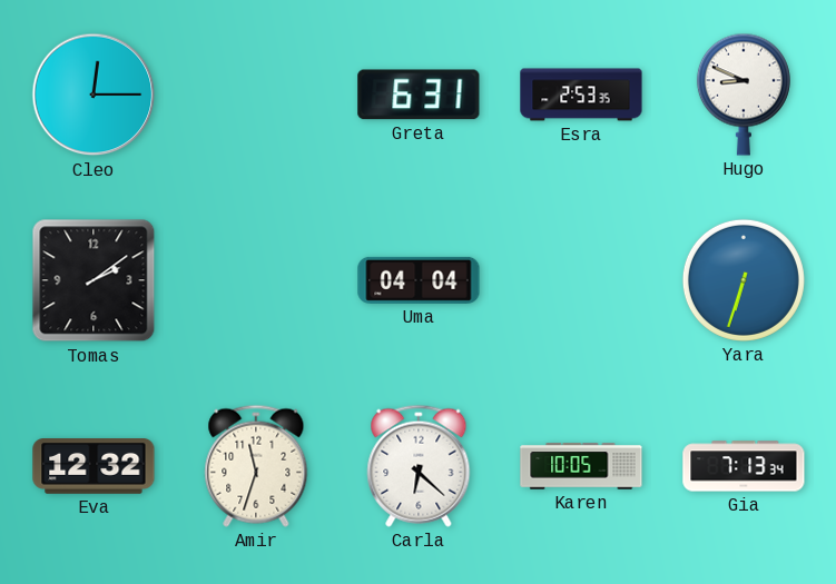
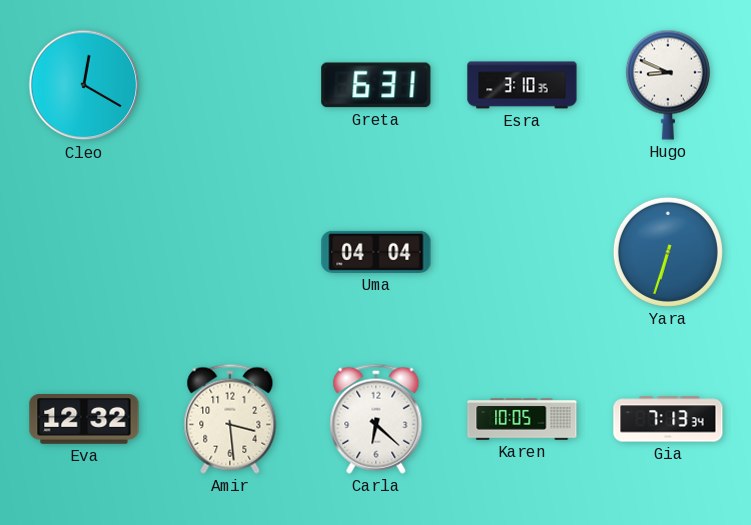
Cleo: 12:15 -> 12:20
Esra: 2:53 -> 3:10
Tomas: 2:09 -> none
Amir: 11:33 -> 3:29
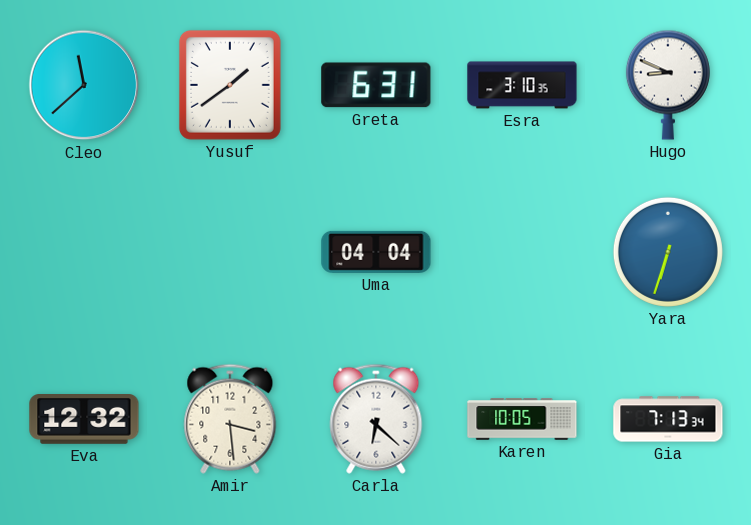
Cleo: 12:20 -> 11:38
Yusuf: none -> 1:39
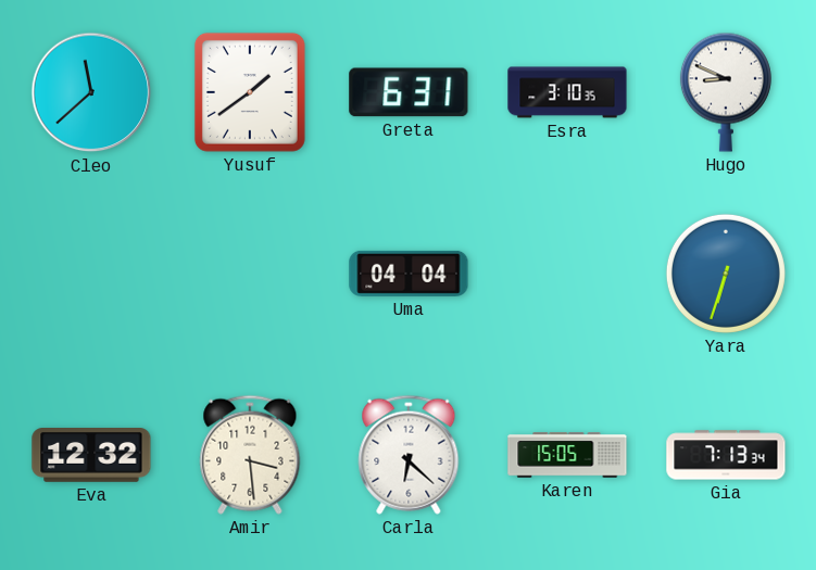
Karen: 10:05 -> 15:05
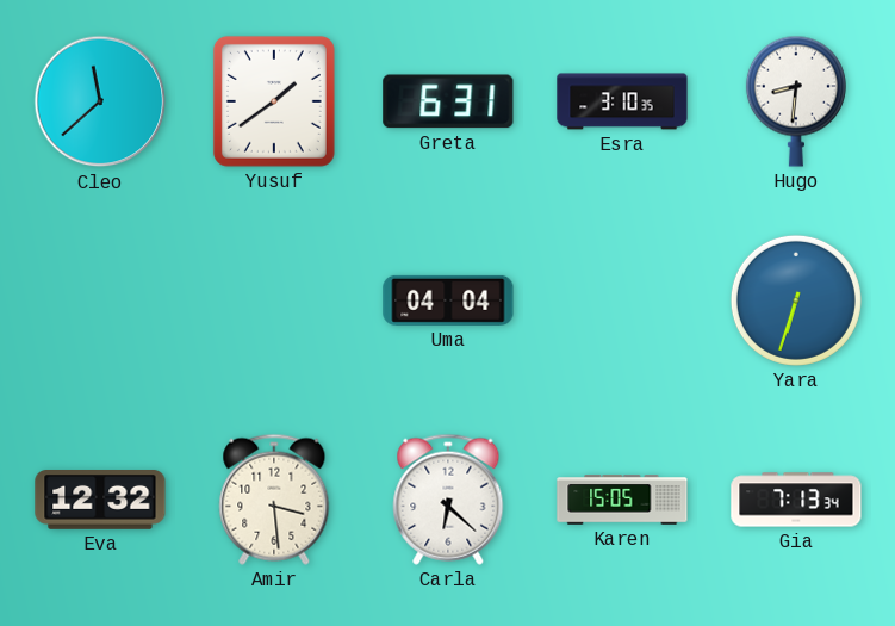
Hugo: 8:49 -> 8:31
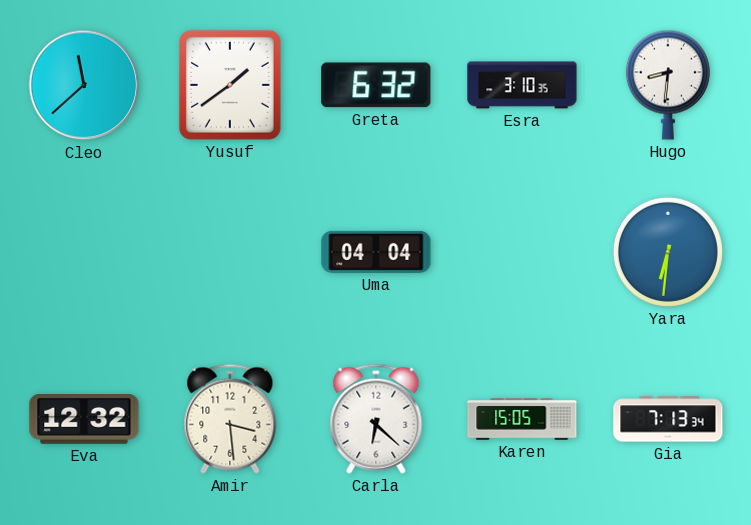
Greta: 6:31 -> 6:32
Yara: 6:33 -> 6:31
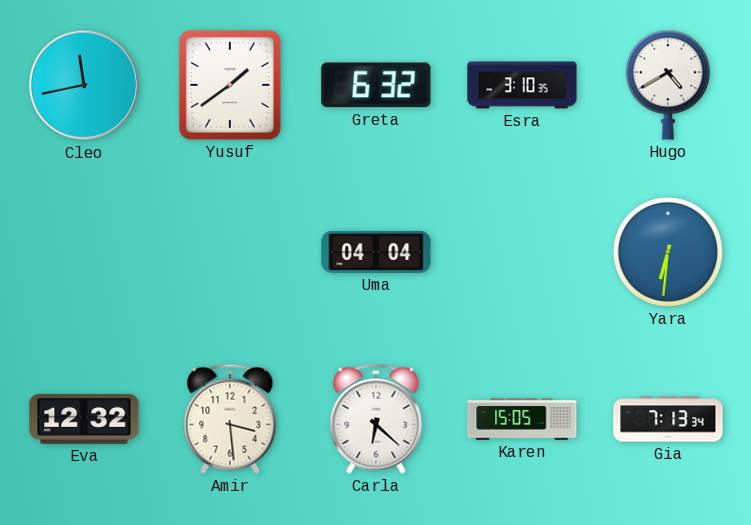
Cleo: 11:38 -> 11:43
Hugo: 8:31 -> 4:40
